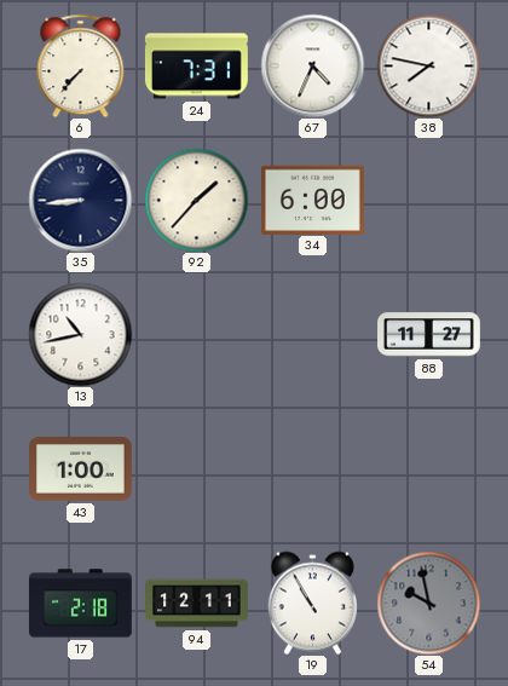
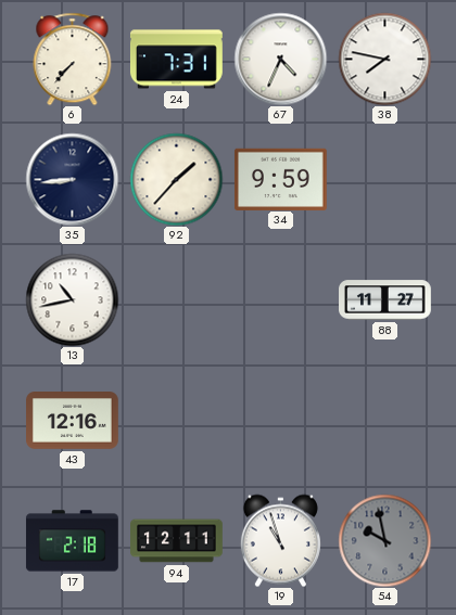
34: 6:00 -> 9:59
43: 1:00 -> 12:16
19: 10:55 -> 10:57
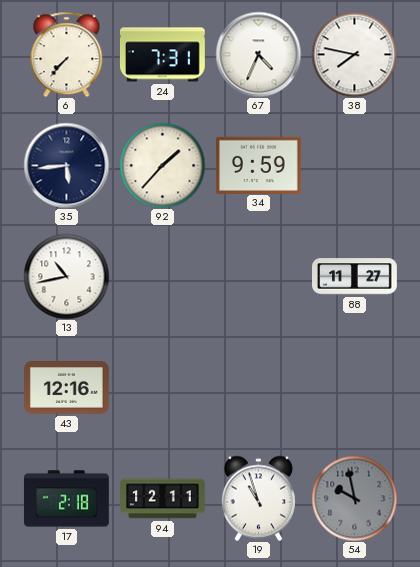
35: 8:44 -> 5:44
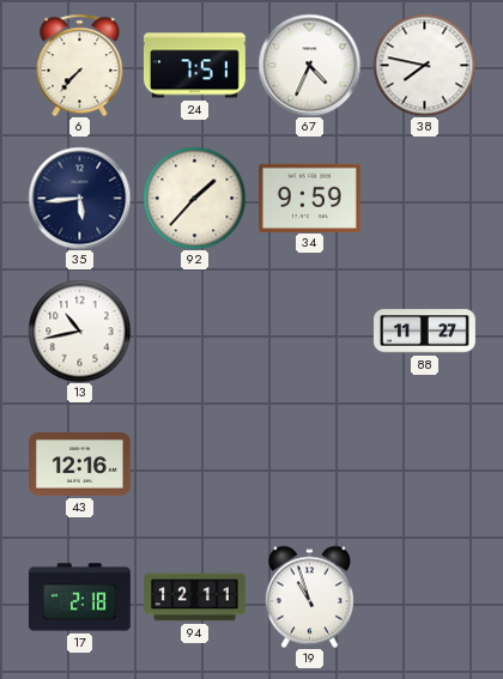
24: 7:31 -> 7:51
54: 9:58 -> none
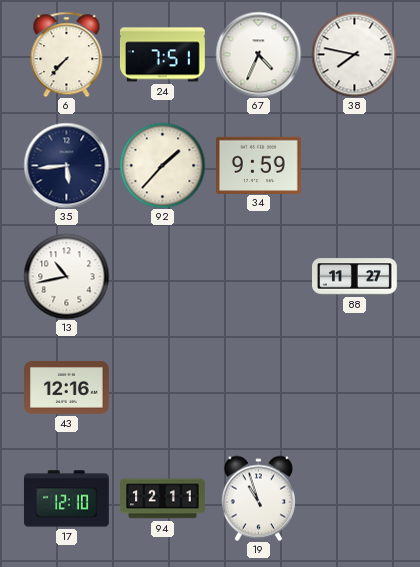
17: 2:18 -> 12:10
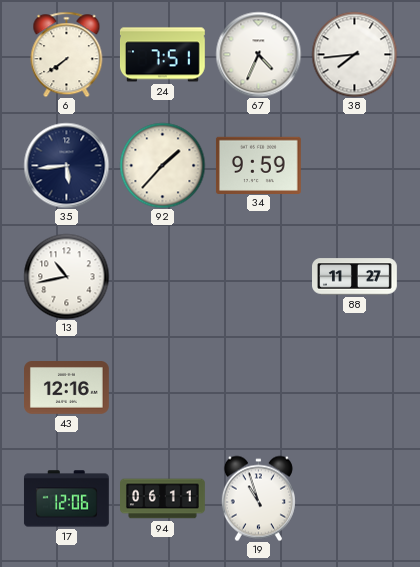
6: 7:37 -> 7:39
38: 7:47 -> 7:44
17: 12:10 -> 12:06
94: 12:11 -> 06:11
